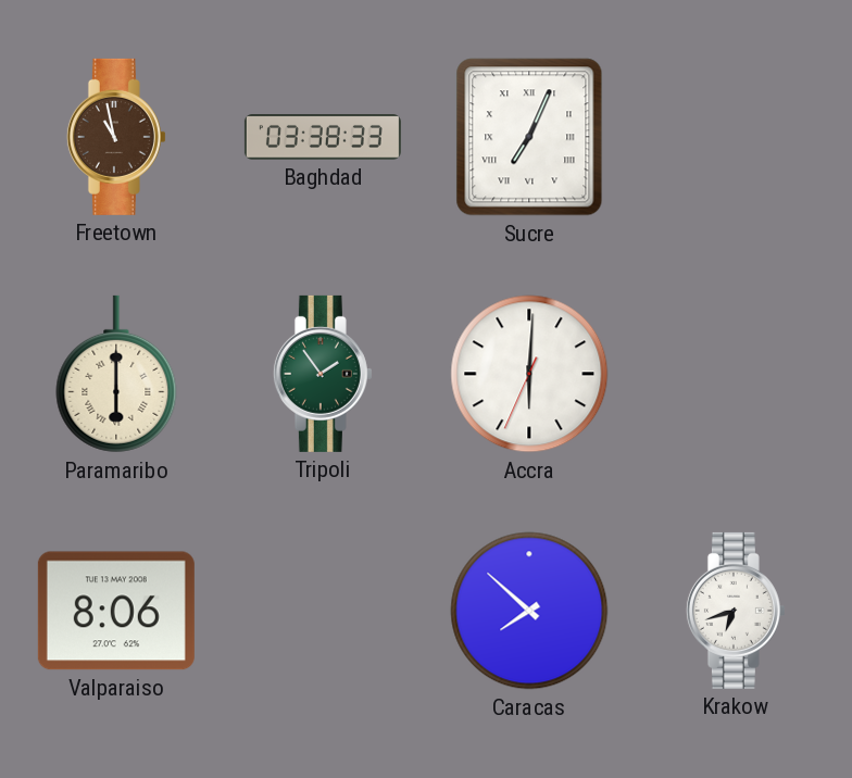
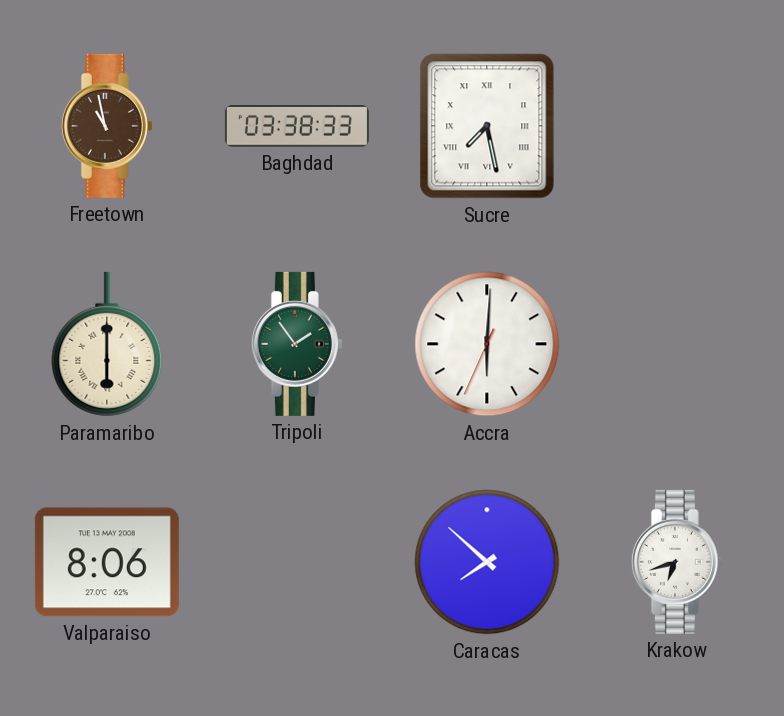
Sucre: 7:04 -> 7:28
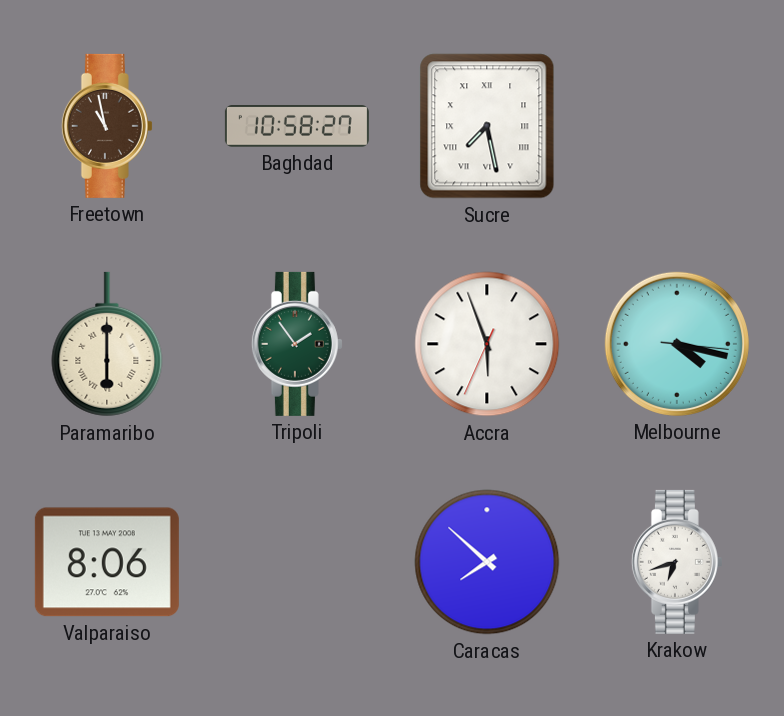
Baghdad: 03:38 -> 10:58
Accra: 6:00 -> 5:56
Melbourne: none -> 4:17
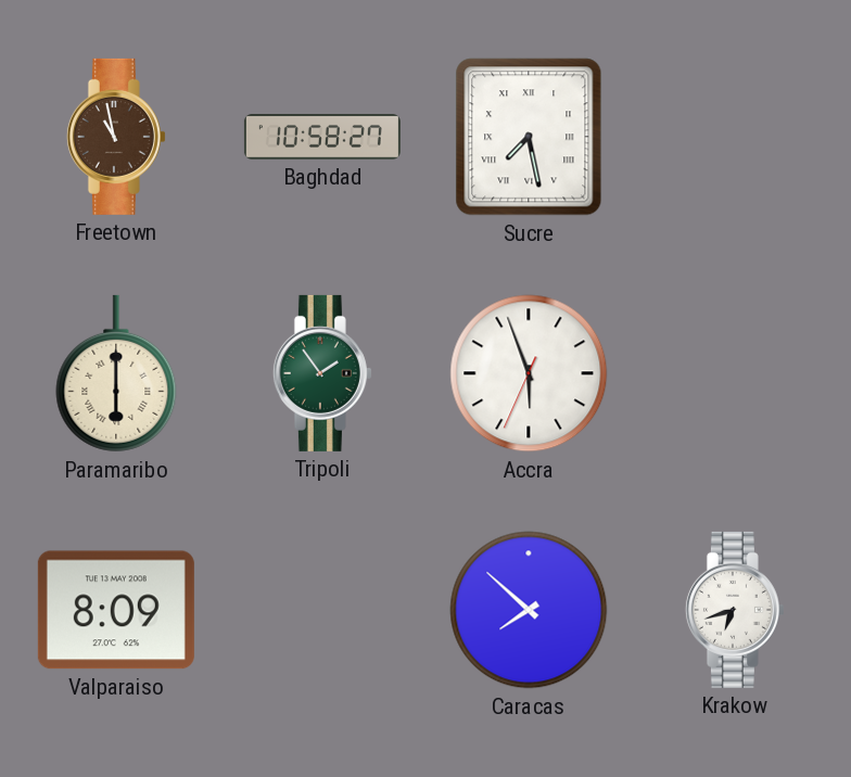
Melbourne: 4:17 -> none
Valparaiso: 8:06 -> 8:09
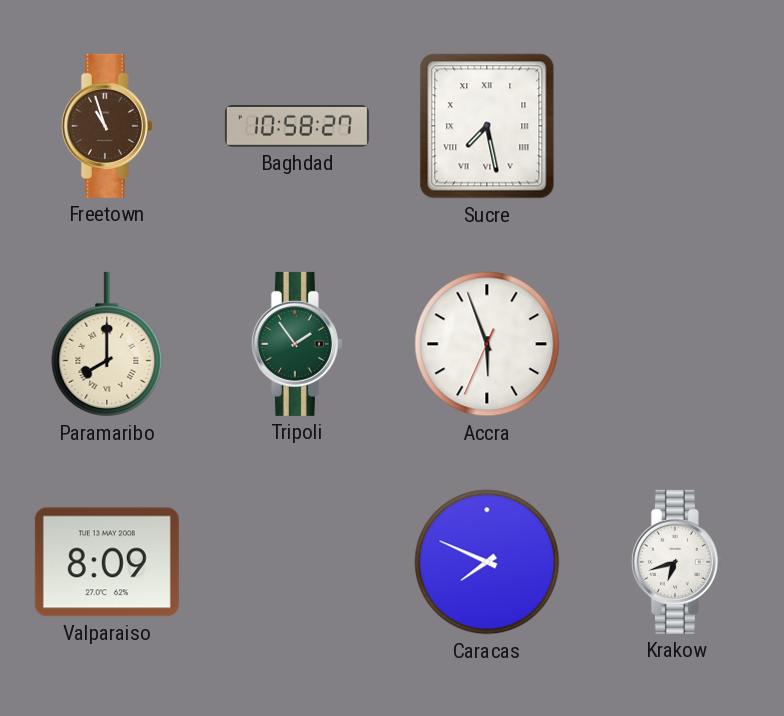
Freetown: 10:58 -> 10:57
Paramaribo: 6:00 -> 8:00
Caracas: 7:52 -> 7:49
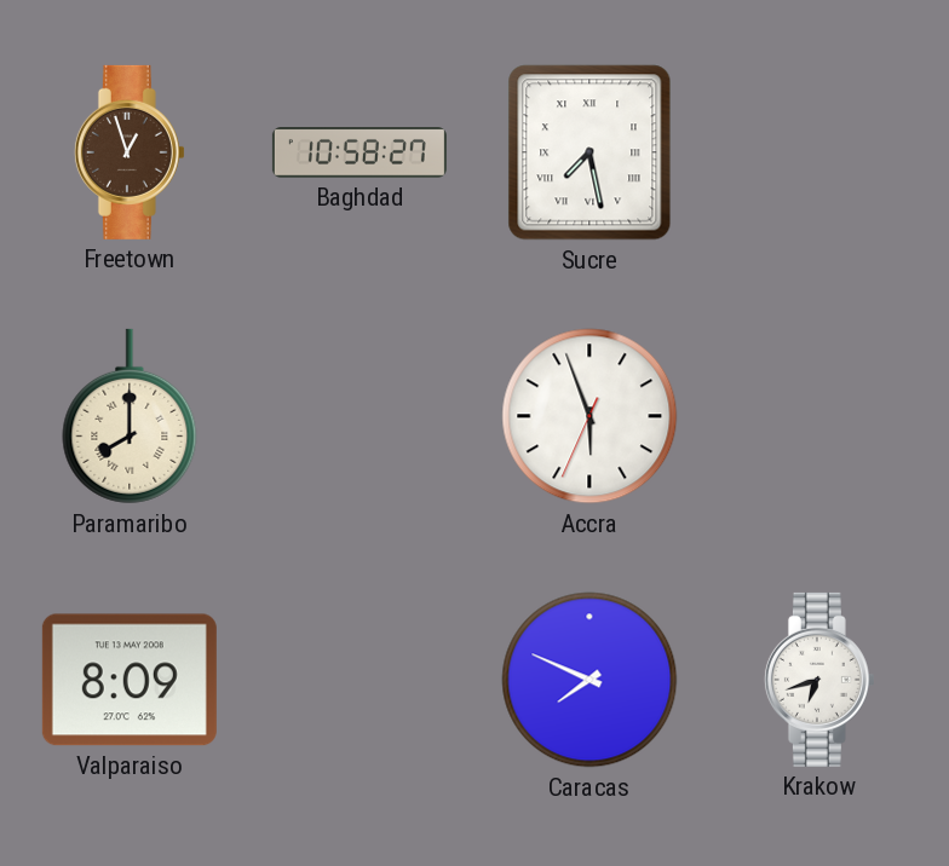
Freetown: 10:57 -> 12:57
Tripoli: 1:54 -> none
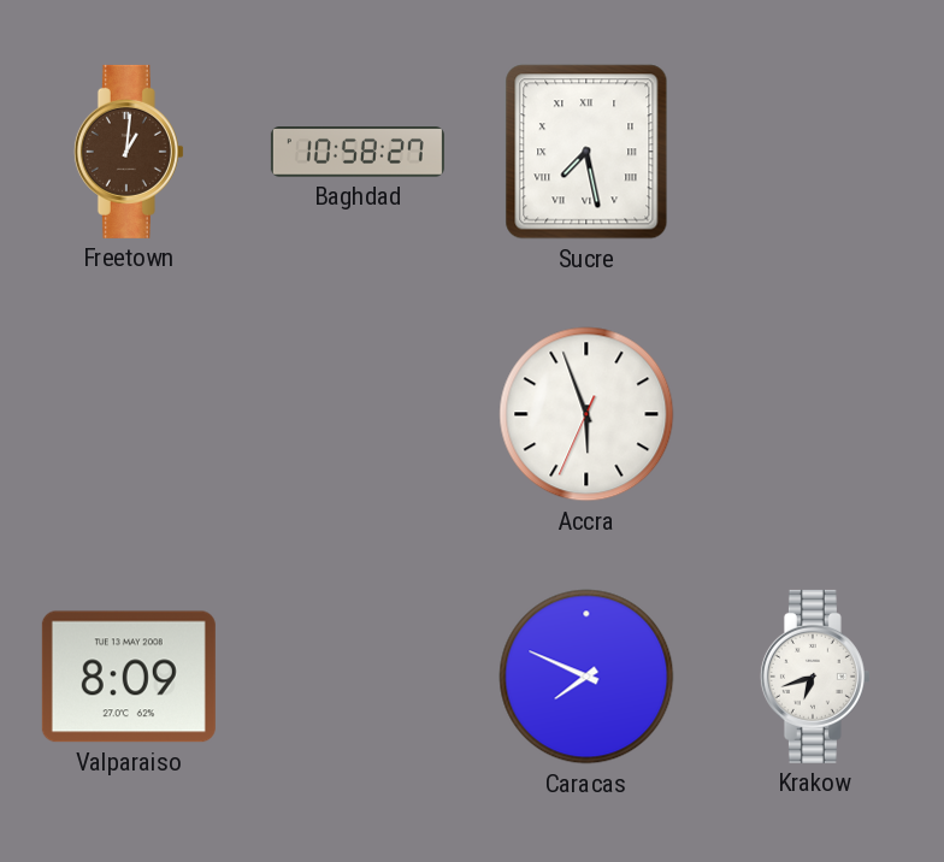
Freetown: 12:57 -> 1:01
Paramaribo: 8:00 -> none
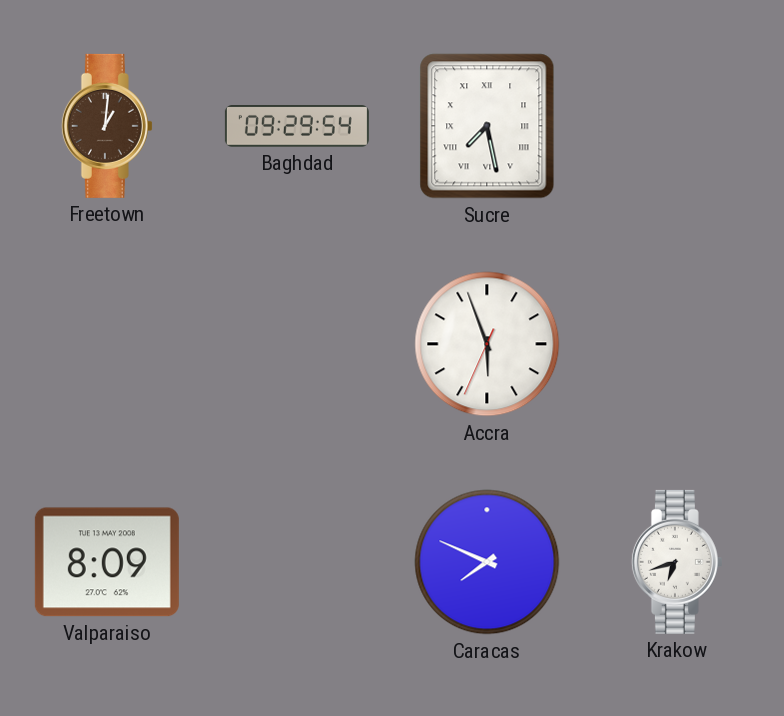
Baghdad: 10:58 -> 09:29
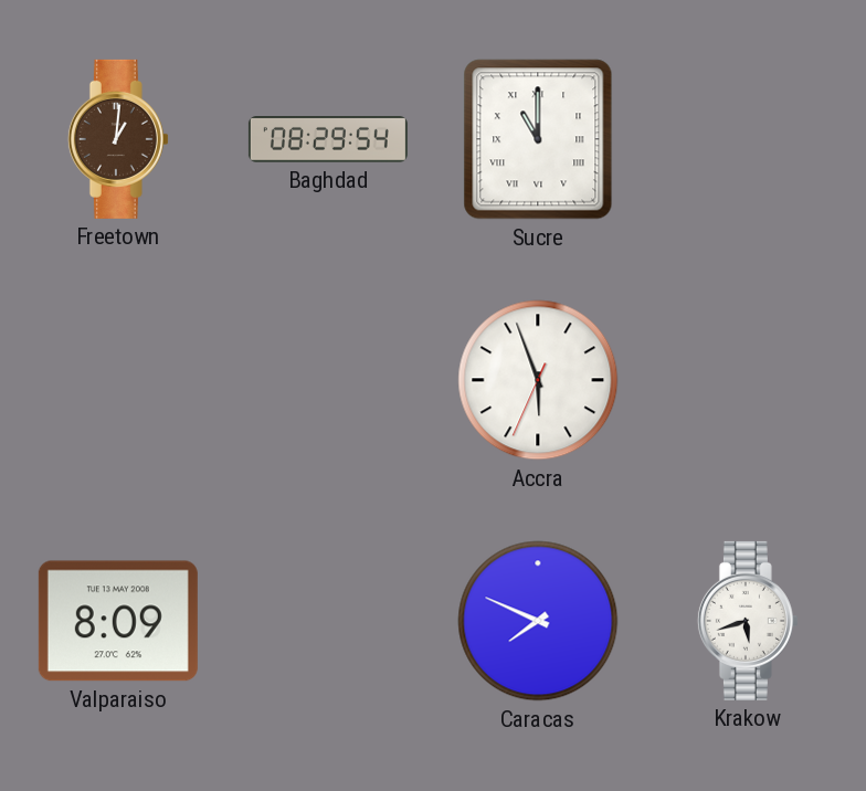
Baghdad: 09:29 -> 08:29
Sucre: 7:28 -> 11:00
Krakow: 6:42 -> 5:42
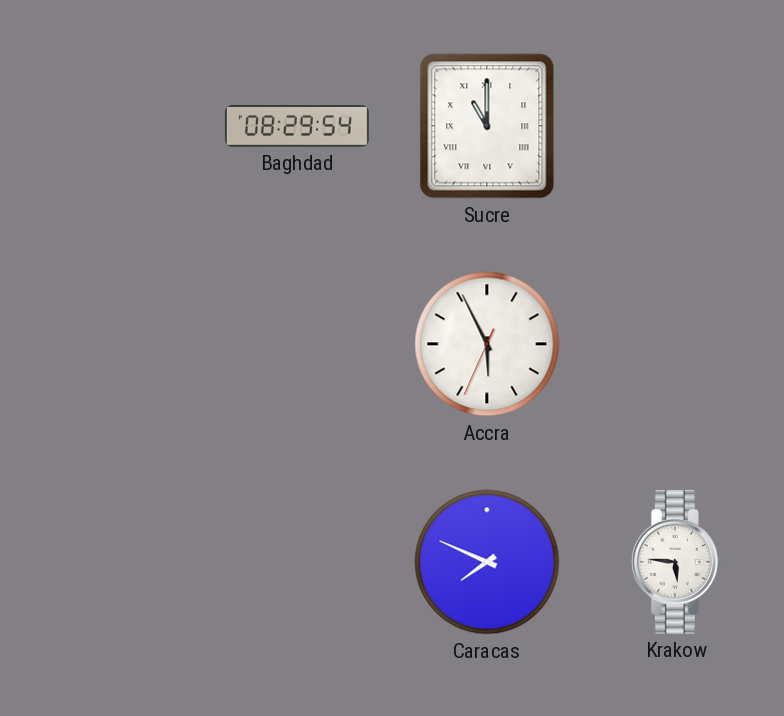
Freetown: 1:01 -> none
Accra: 5:56 -> 5:55
Valparaiso: 8:09 -> none
Krakow: 5:42 -> 5:46
